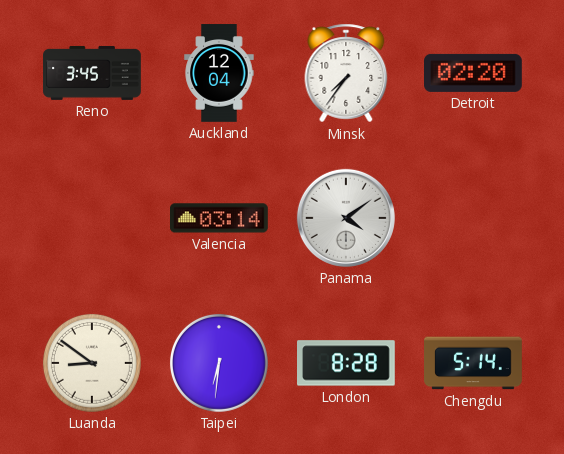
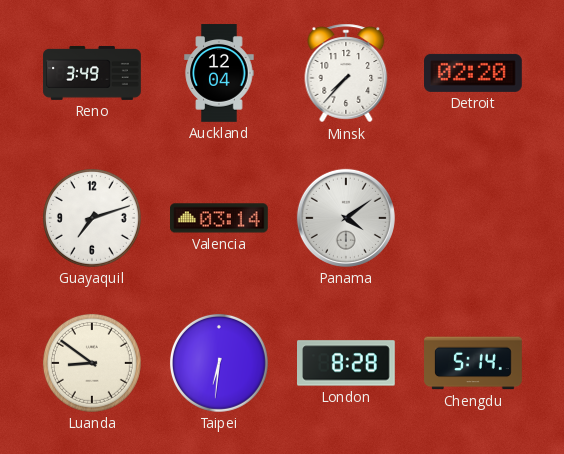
Reno: 3:45 -> 3:49
Minsk: 7:36 -> 7:37
Guayaquil: none -> 7:12
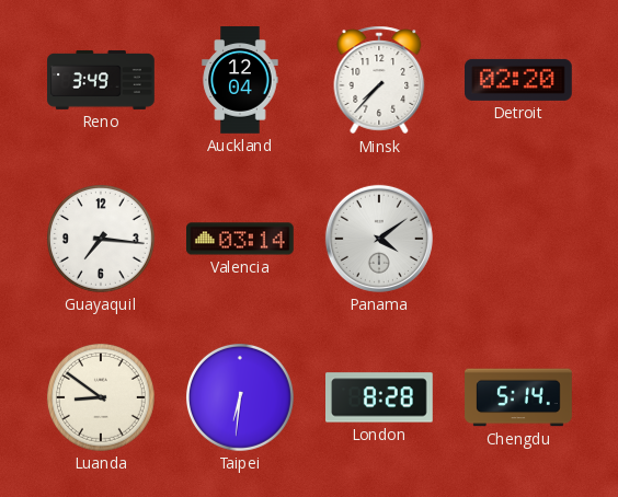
Guayaquil: 7:12 -> 7:16
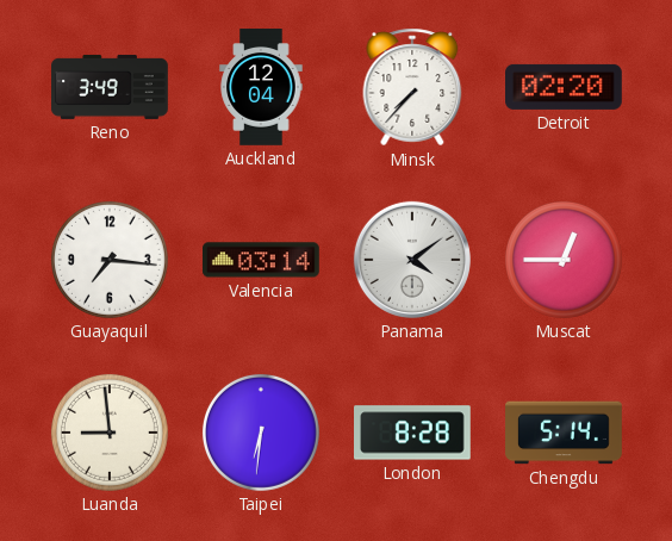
Muscat: none -> 12:45
Luanda: 8:51 -> 8:59
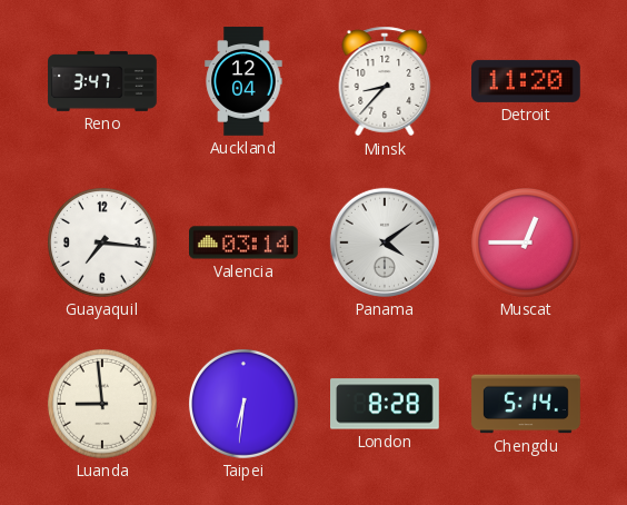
Reno: 3:49 -> 3:47
Minsk: 7:37 -> 8:37
Detroit: 02:20 -> 11:20
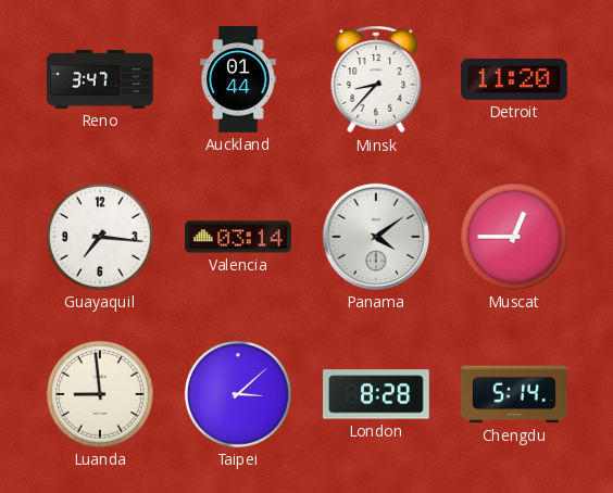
Auckland: 12:04 -> 01:44
Taipei: 6:31 -> 3:08
